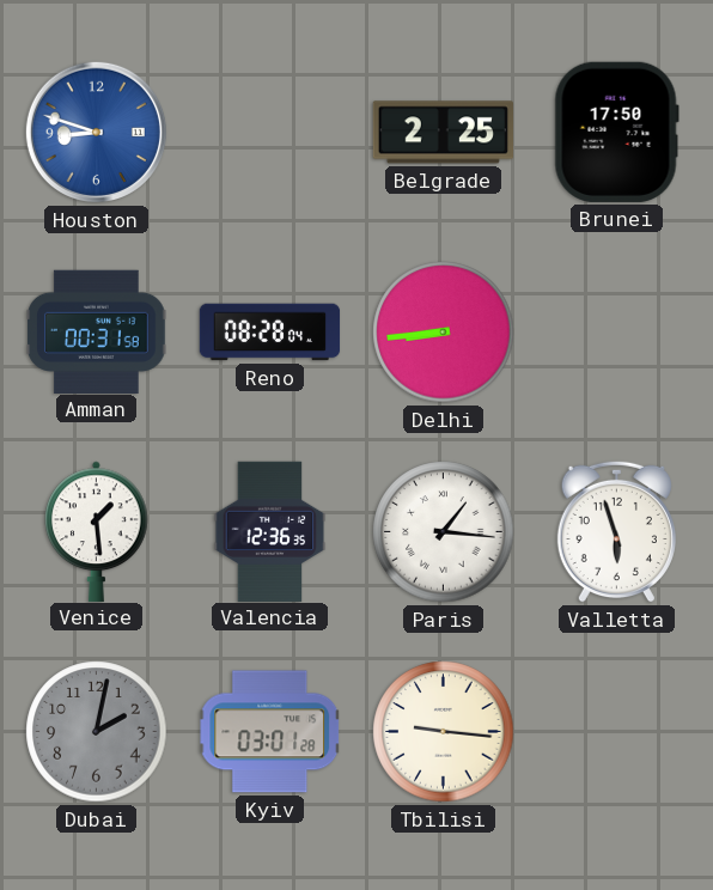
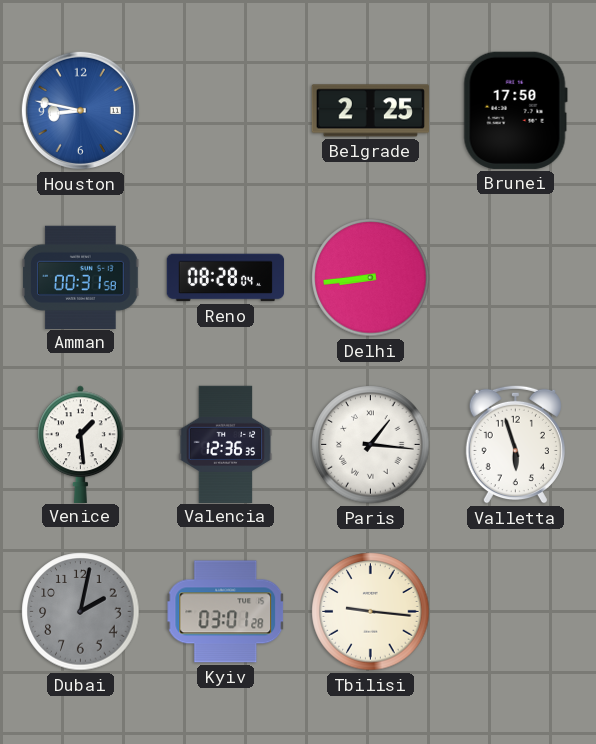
Houston: 8:48 -> 8:47
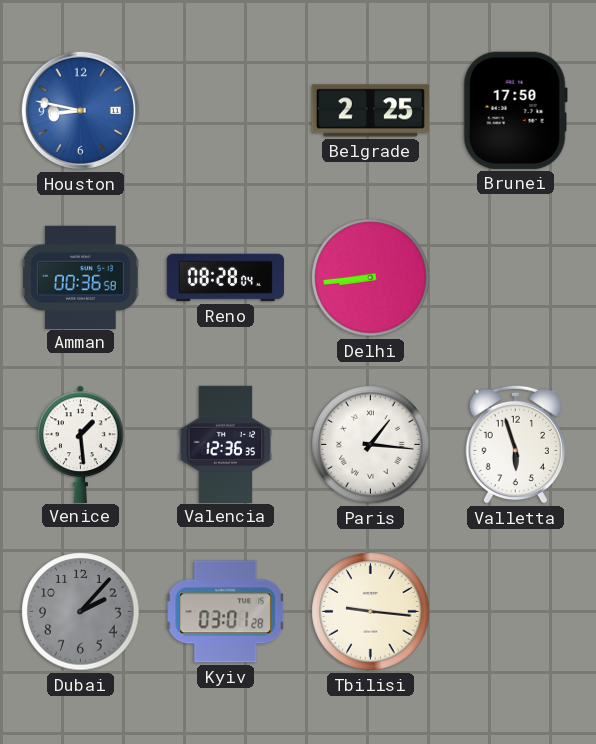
Amman: 00:31 -> 00:36
Dubai: 2:02 -> 2:07
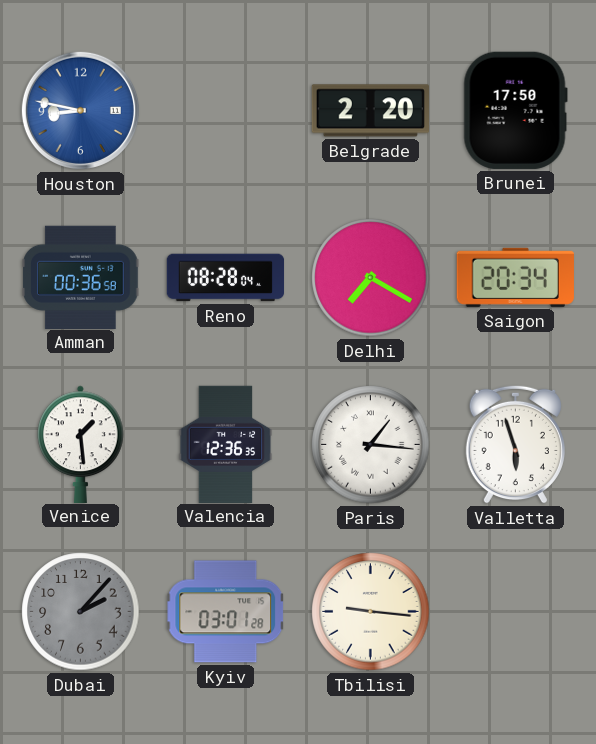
Belgrade: 2:25 -> 2:20
Delhi: 8:44 -> 7:20
Saigon: none -> 20:34
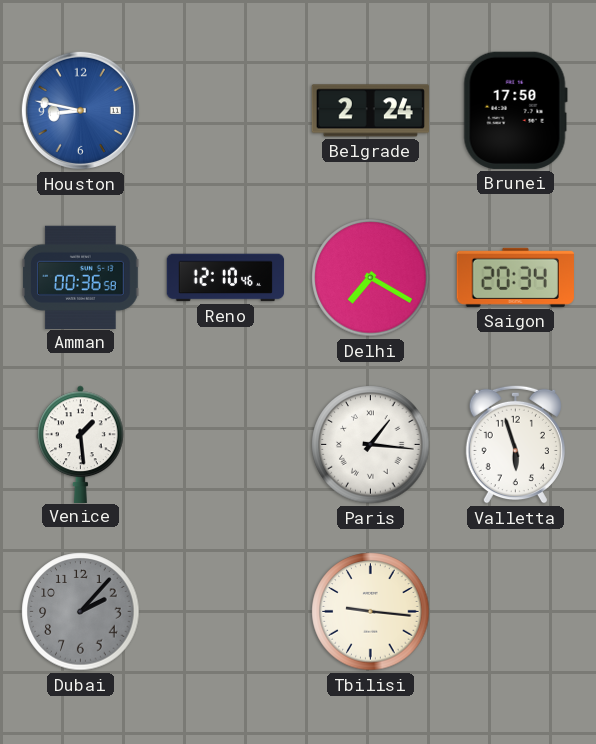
Belgrade: 2:20 -> 2:24
Reno: 08:28 -> 12:10
Valencia: 12:36 -> none
Kyiv: 03:01 -> none
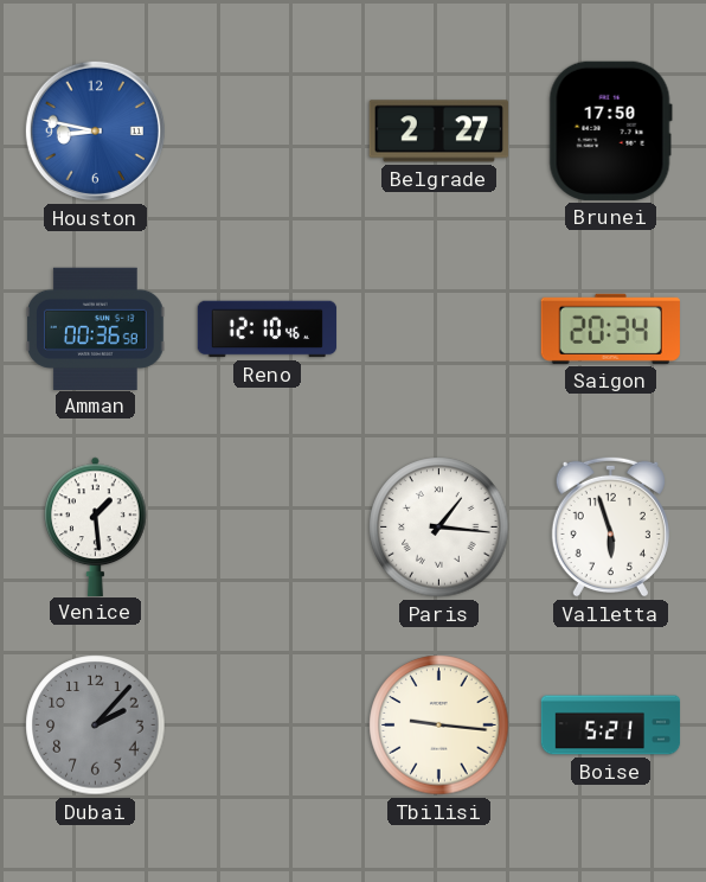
Belgrade: 2:24 -> 2:27
Delhi: 7:20 -> none
Boise: none -> 5:21
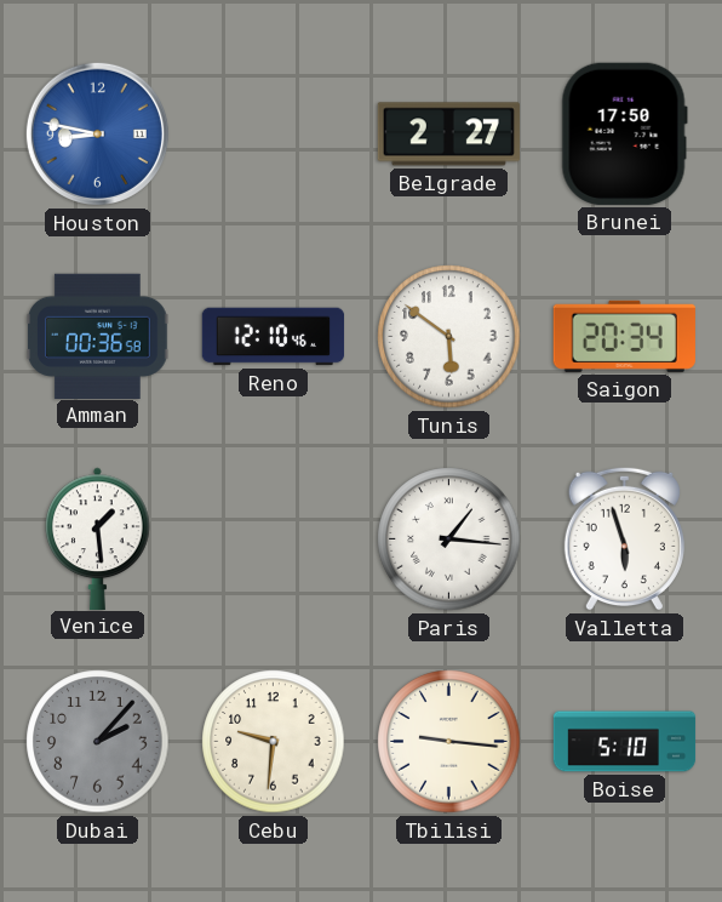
Tunis: none -> 5:51
Cebu: none -> 9:31
Boise: 5:21 -> 5:10
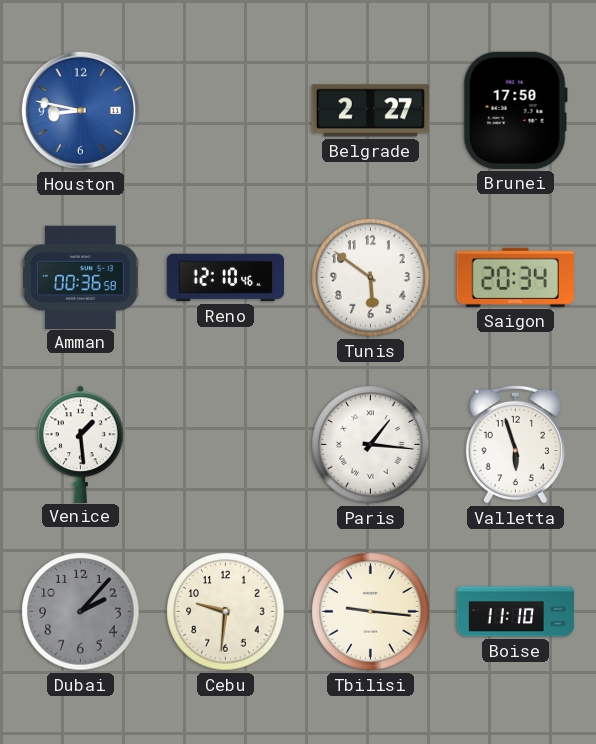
Boise: 5:10 -> 11:10
